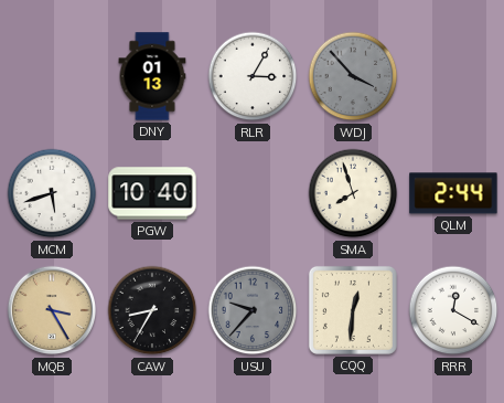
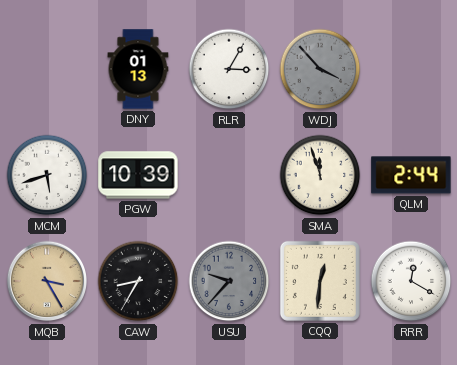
PGW: 10:40 -> 10:39
SMA: 7:57 -> 11:57
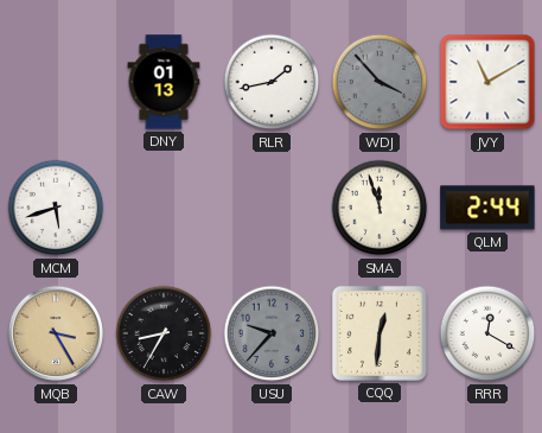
RLR: 3:05 -> 1:43
JVY: none -> 11:10
PGW: 10:39 -> none
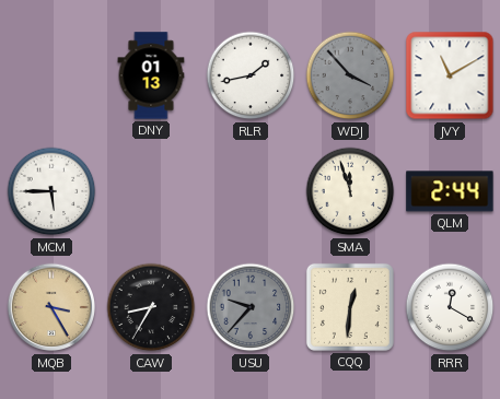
MCM: 5:42 -> 5:45
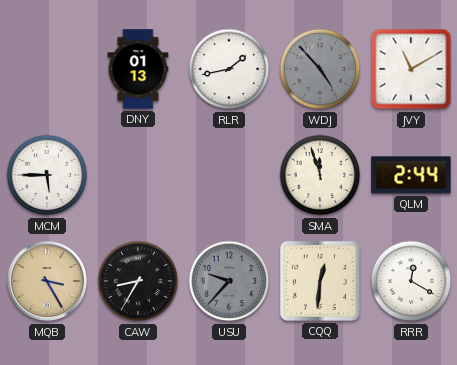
WDJ: 3:53 -> 4:53
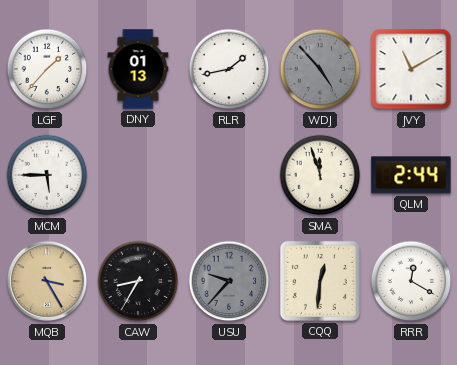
LGF: none -> 1:37
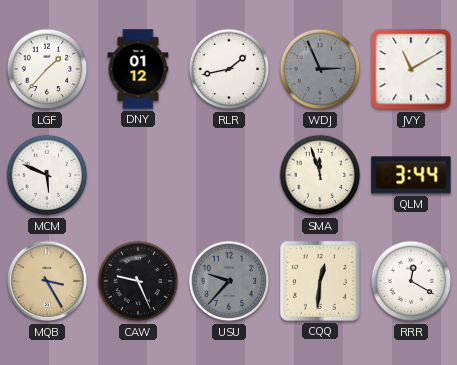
DNY: 01:13 -> 01:12
WDJ: 4:53 -> 2:56
MCM: 5:45 -> 5:49
QLM: 2:44 -> 3:44
CAW: 8:35 -> 9:26
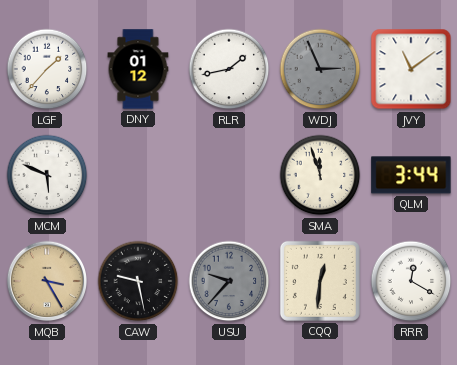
JVY: 11:10 -> 11:09
CAW: 9:26 -> 9:28
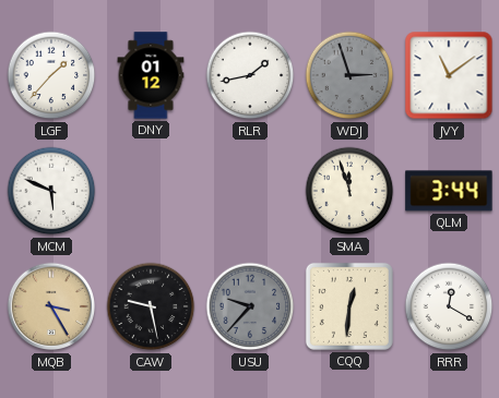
WDJ: 2:56 -> 2:57
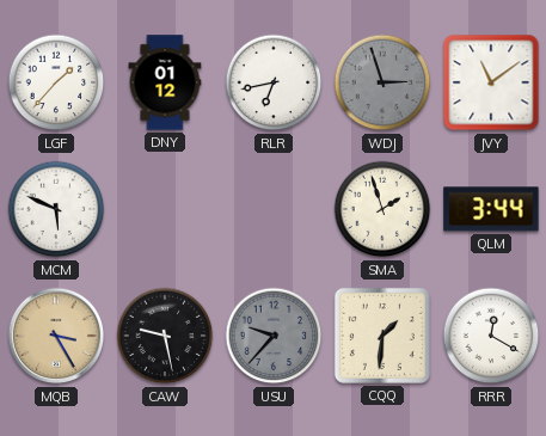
RLR: 1:43 -> 6:43
SMA: 11:57 -> 1:57
CQQ: 12:31 -> 1:31
